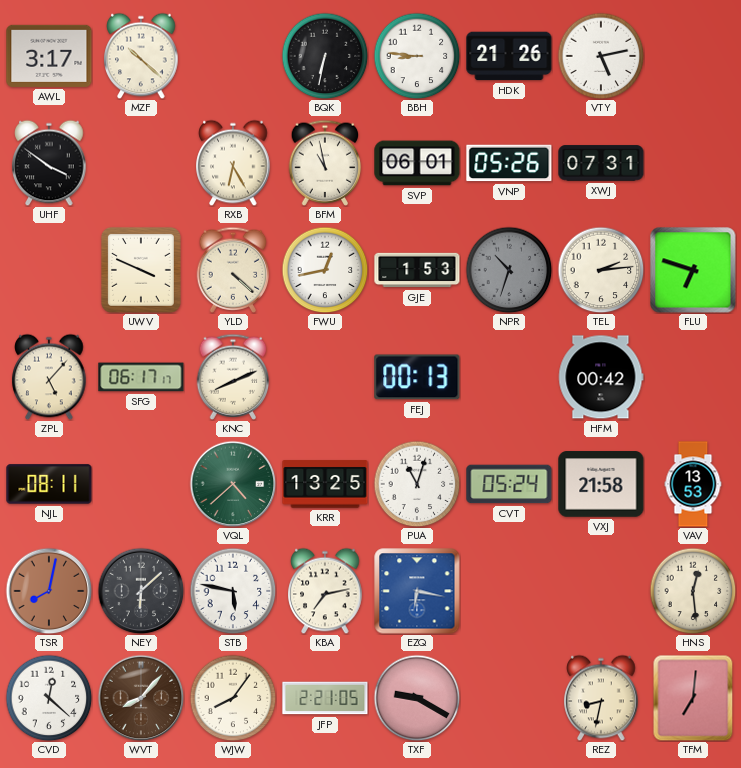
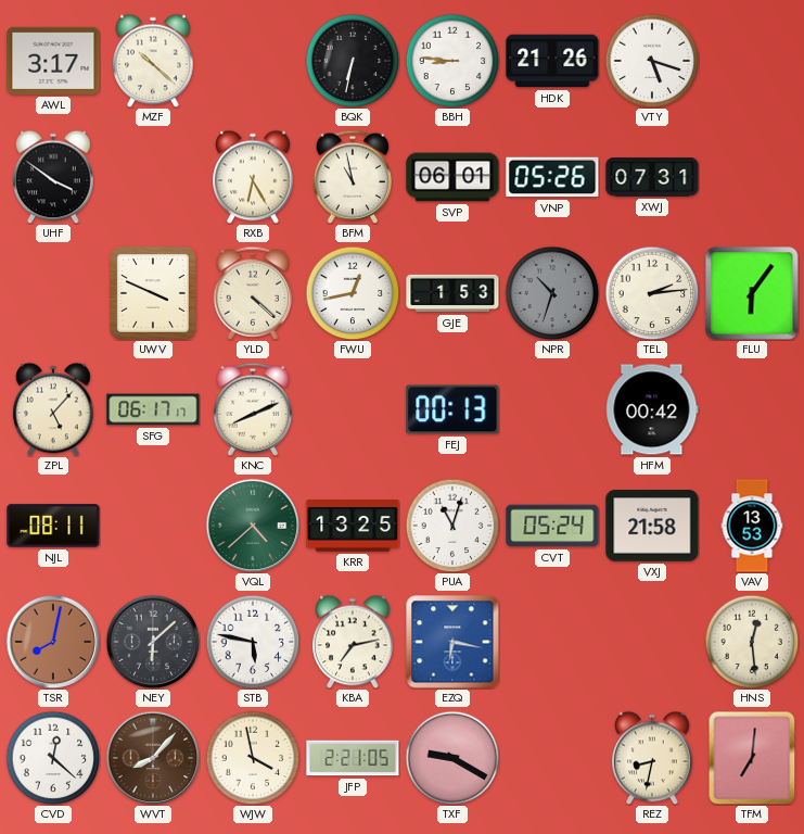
VTY: 5:13 -> 5:18
FLU: 6:48 -> 6:06
WJW: 8:06 -> 3:58
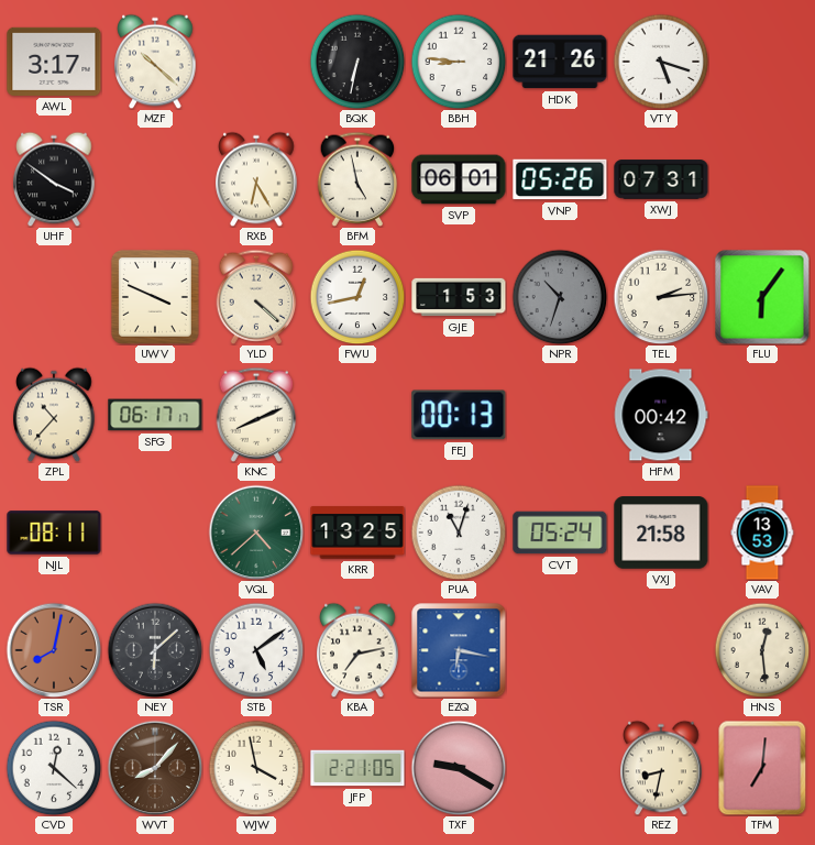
BFM: 10:58 -> 4:58
ZPL: 5:07 -> 10:37
STB: 5:47 -> 5:09
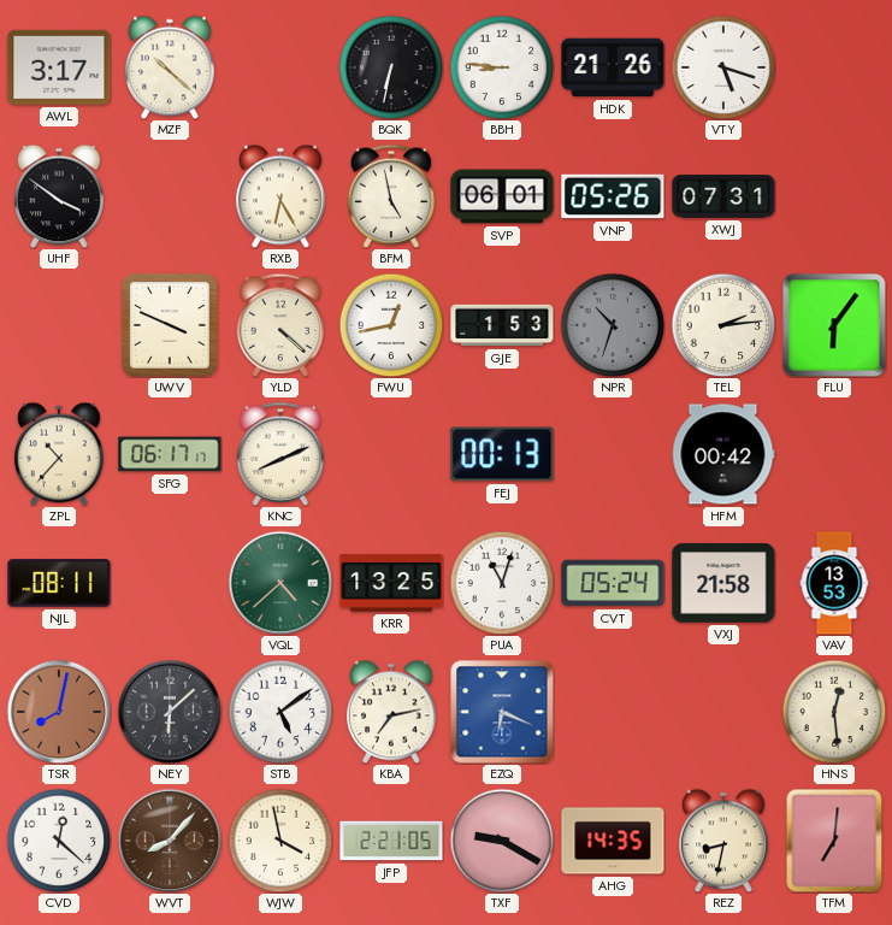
EZQ: 6:17 -> 6:19
AHG: none -> 14:35
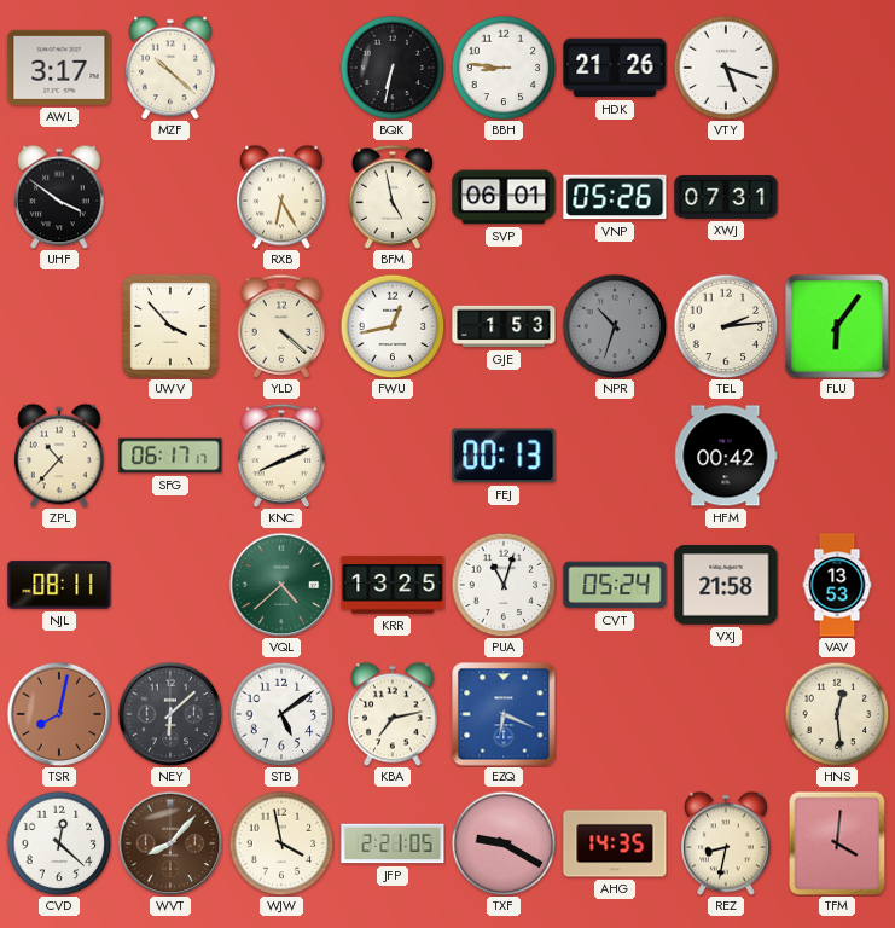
UWV: 3:49 -> 3:53
TFM: 7:01 -> 4:01
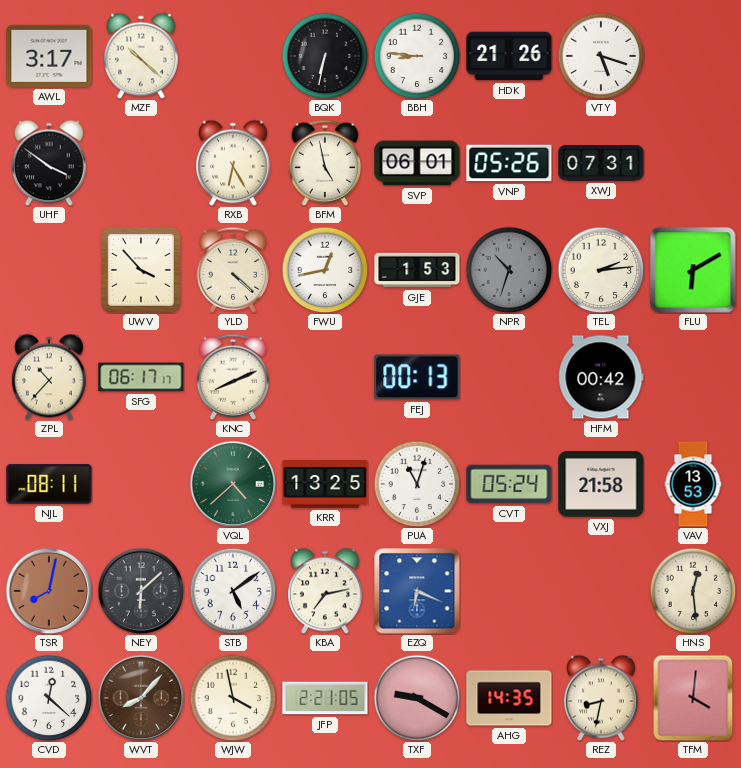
FLU: 6:06 -> 6:10
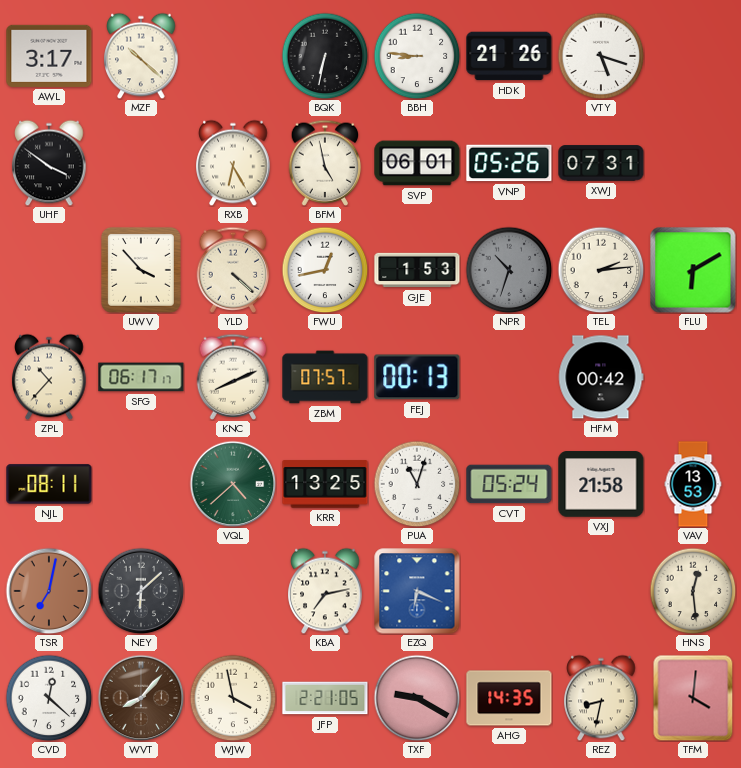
ZBM: none -> 07:57
TSR: 8:02 -> 7:02
STB: 5:09 -> none
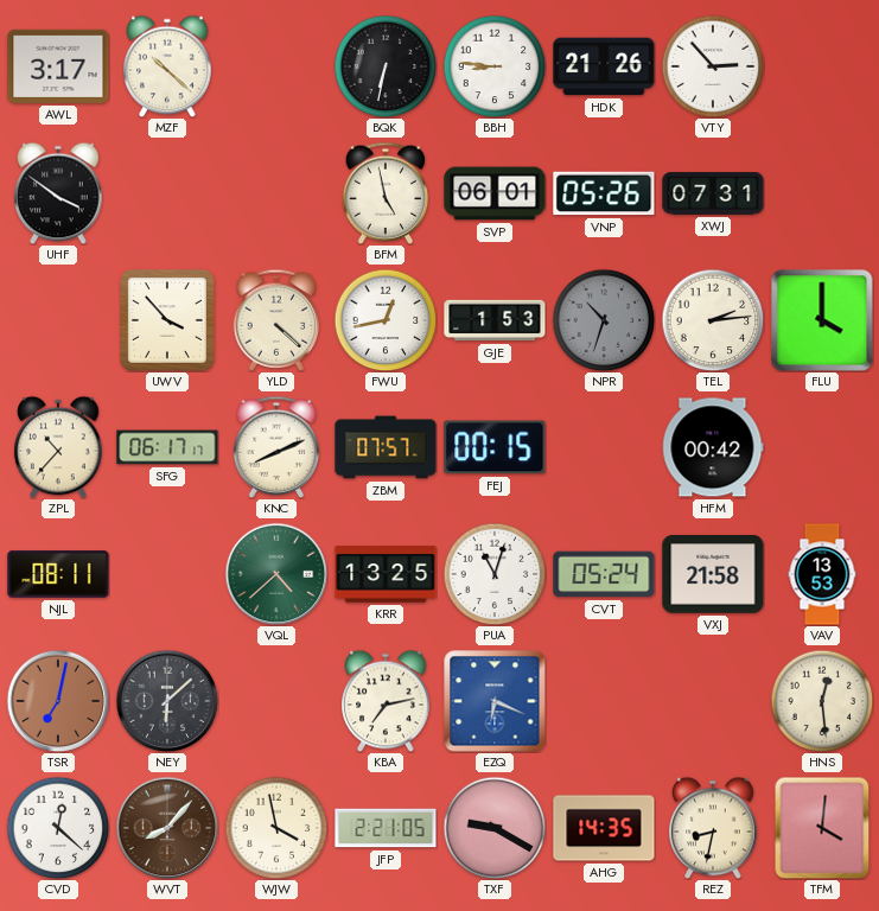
VTY: 5:18 -> 2:53
RXB: 6:25 -> none
FLU: 6:10 -> 4:00
FEJ: 00:13 -> 00:15
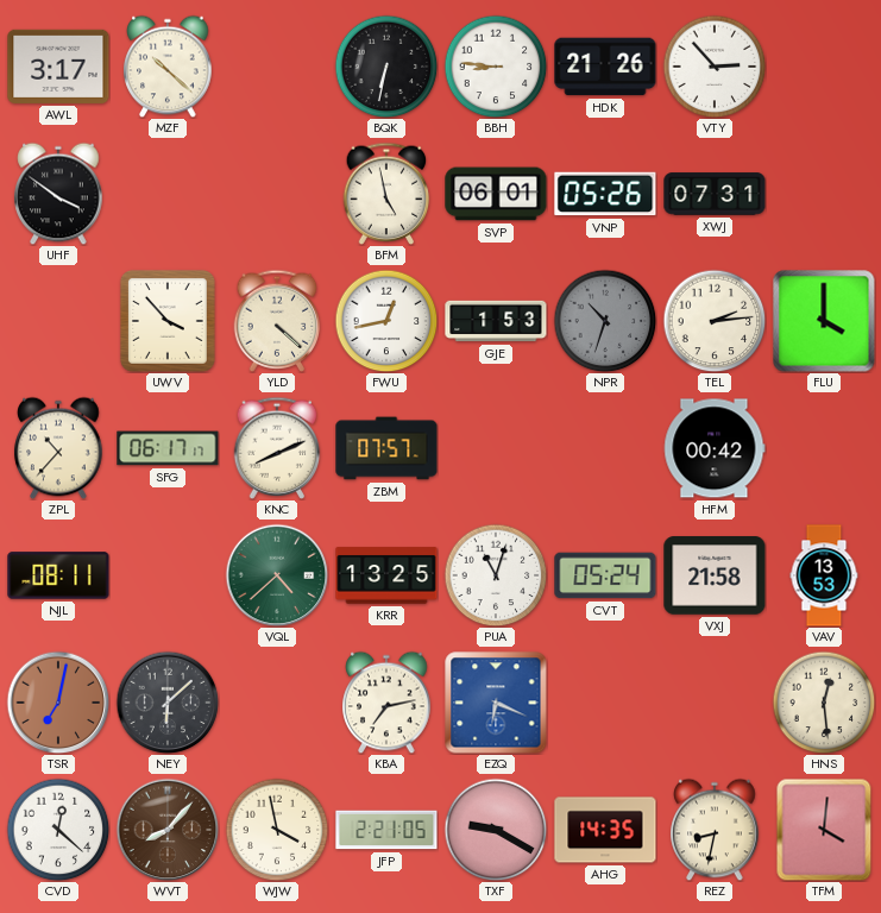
FEJ: 00:15 -> none
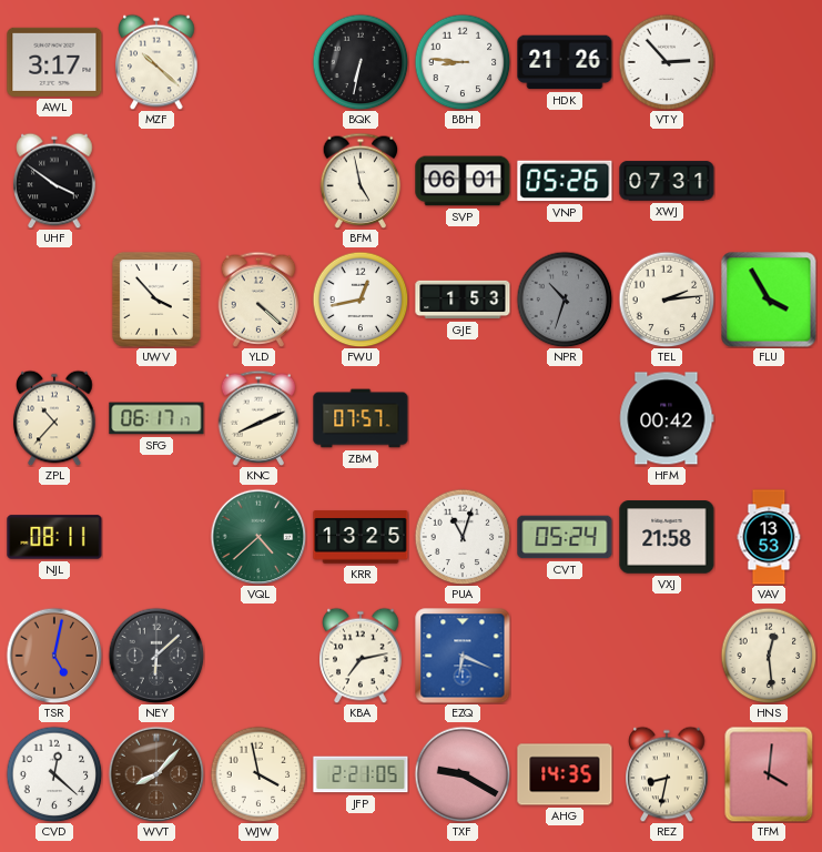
FLU: 4:00 -> 3:55
TSR: 7:02 -> 5:02
